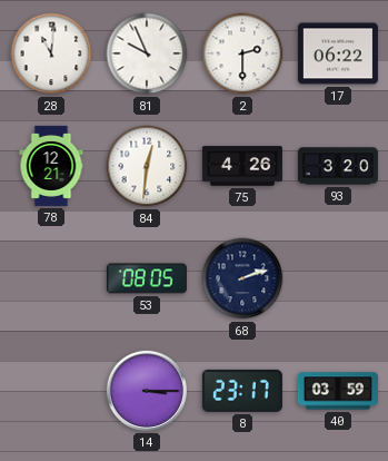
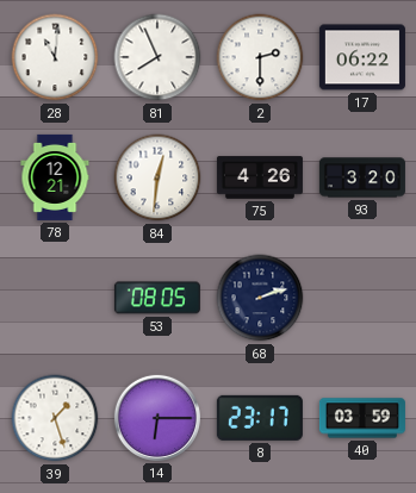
81: 9:56 -> 7:56
39: none -> 1:27
14: 3:15 -> 6:15
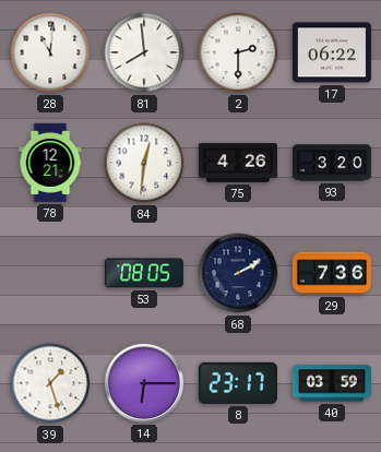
81: 7:56 -> 7:59
68: 2:12 -> 2:10
29: none -> 7:36
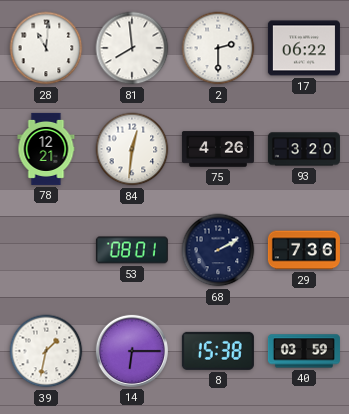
53: 08:05 -> 08:01
39: 1:27 -> 1:32
8: 23:17 -> 15:38
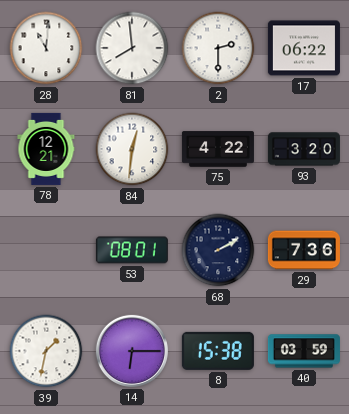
75: 4:26 -> 4:22
